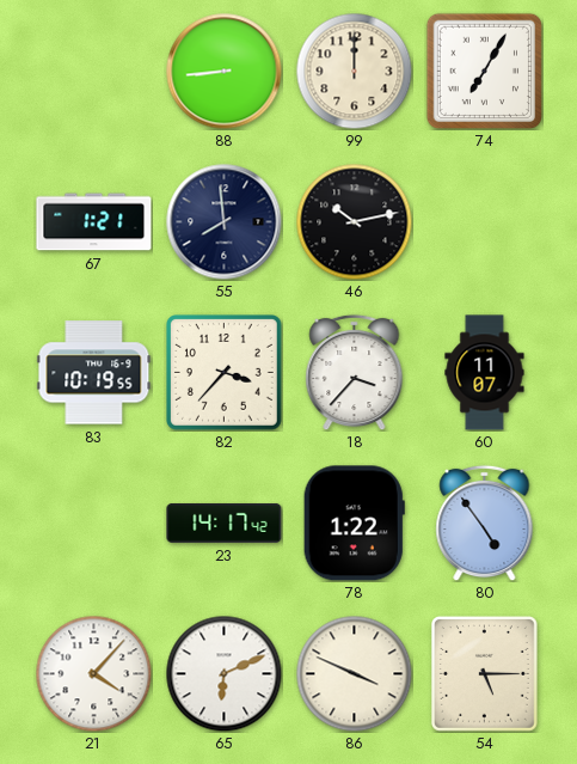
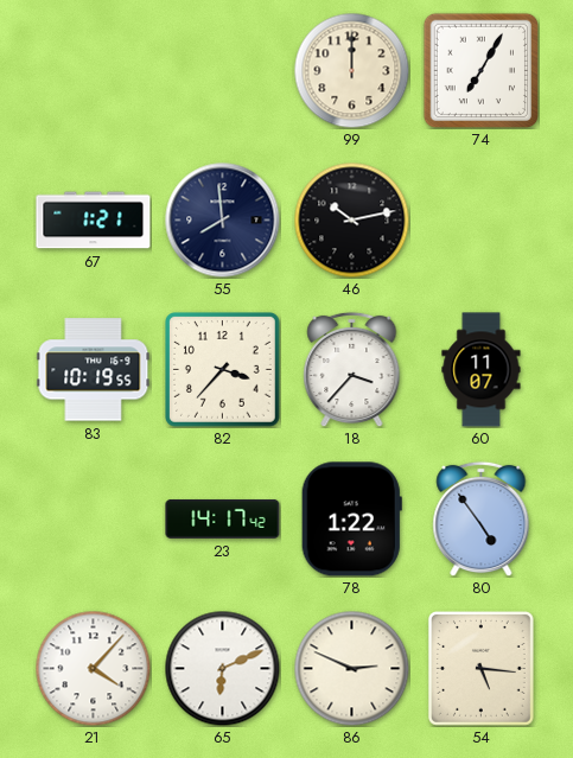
88: 8:44 -> none
86: 3:49 -> 2:49
54: 5:15 -> 5:16
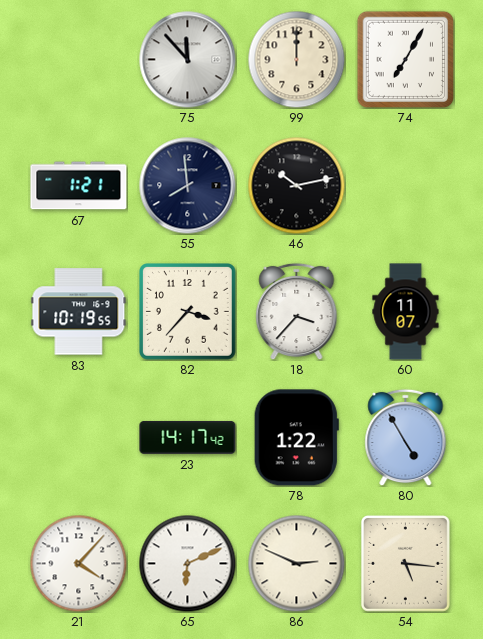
75: none -> 11:53
80: 4:54 -> 4:55
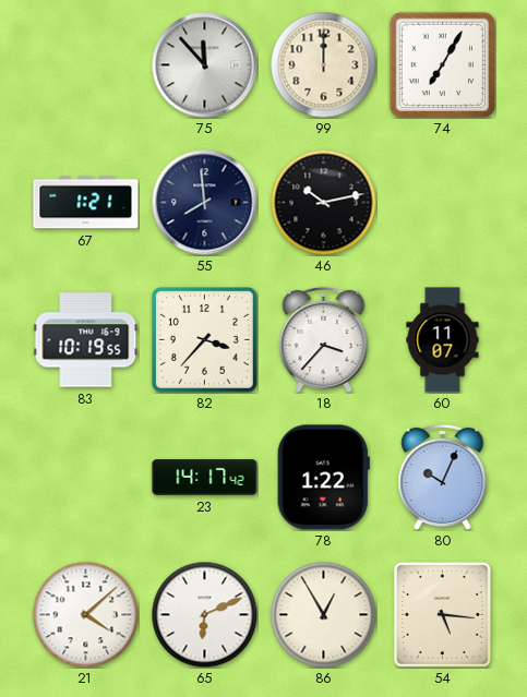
80: 4:55 -> 10:04
21: 4:07 -> 4:08
86: 2:49 -> 12:55
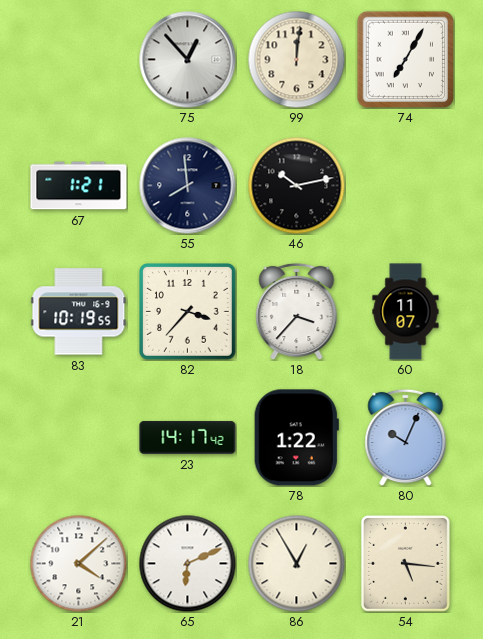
75: 11:53 -> 12:53
99: 12:00 -> 12:01
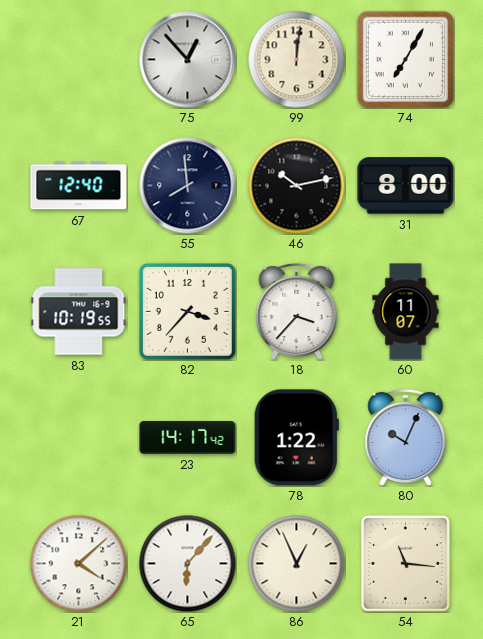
67: 1:21 -> 12:40
31: none -> 8:00
65: 6:11 -> 6:07
86: 12:55 -> 12:56
54: 5:16 -> 11:16
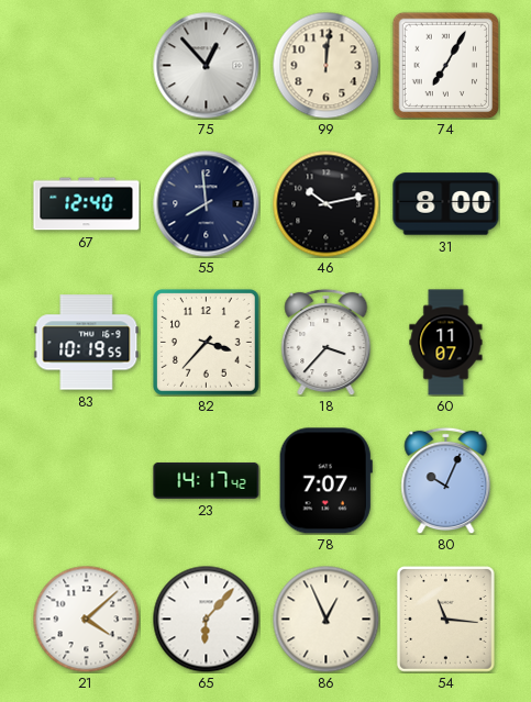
78: 1:22 -> 7:07
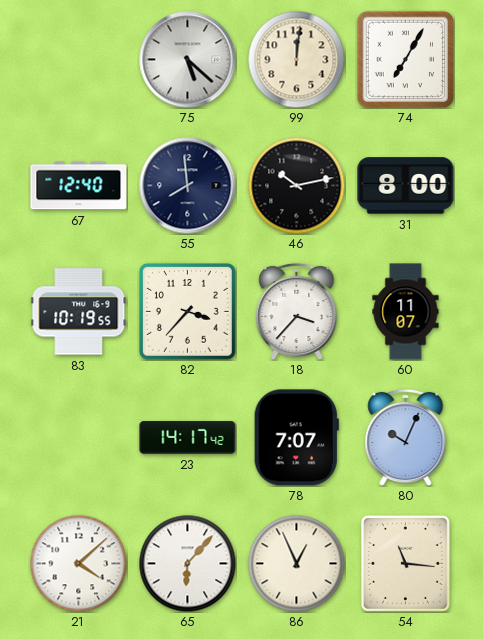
75: 12:53 -> 5:22
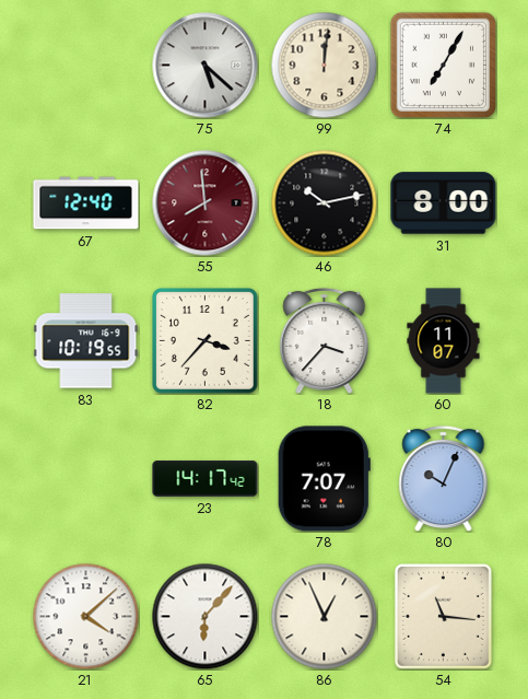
55 dial: navy -> burgundy
